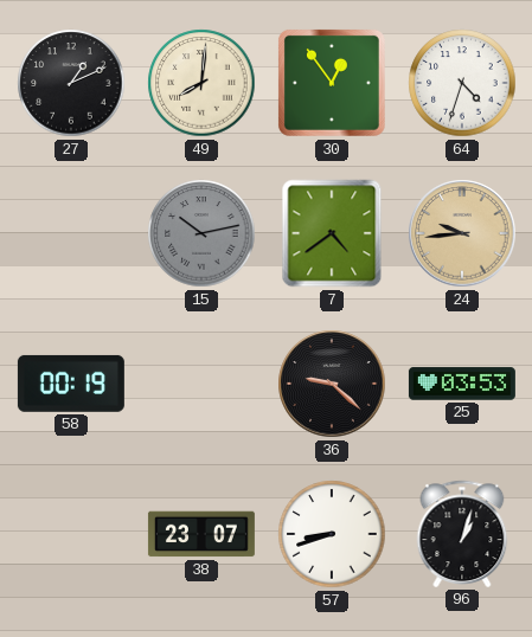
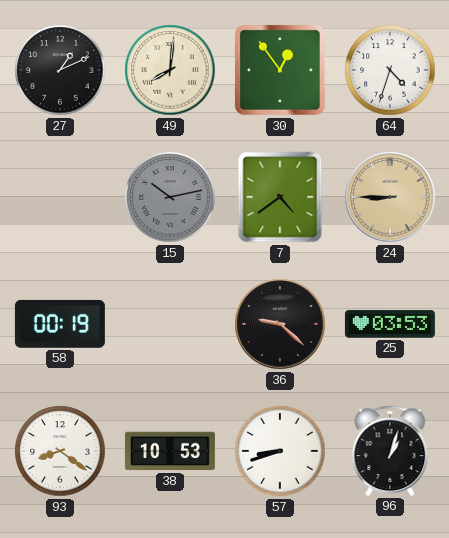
24: 9:44 -> 8:45
93: none -> 8:21
38: 23:07 -> 10:53
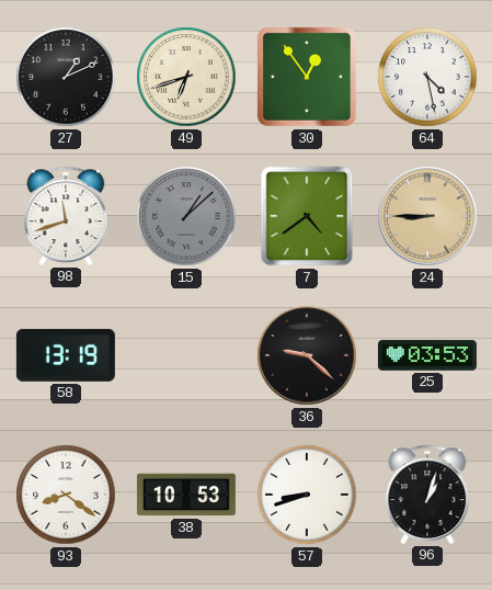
49: 8:01 -> 6:42
64: 4:33 -> 4:28
98: none -> 11:42
15: 10:13 -> 1:08
58: 00:19 -> 13:19
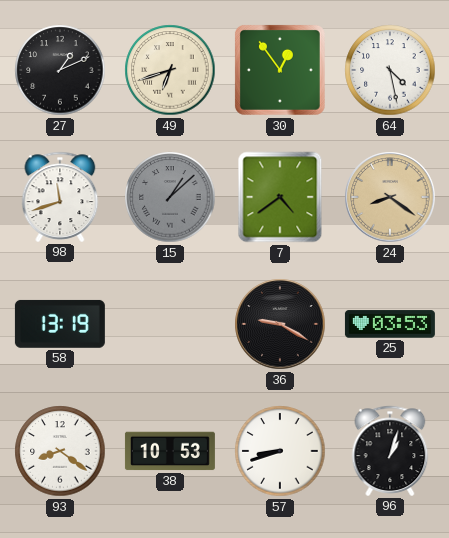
24: 8:45 -> 8:21
36: 9:22 -> 9:20
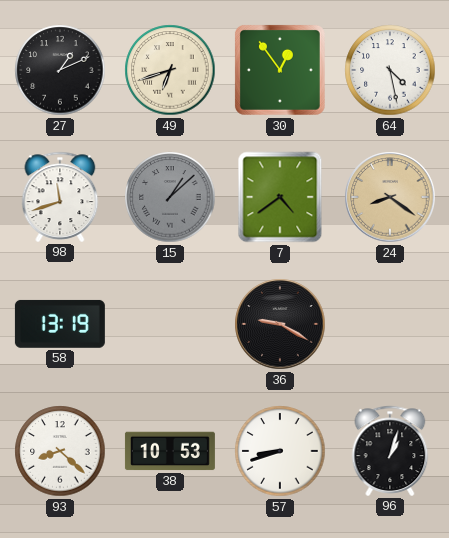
25: 03:53 -> none
93: 8:21 -> 8:22
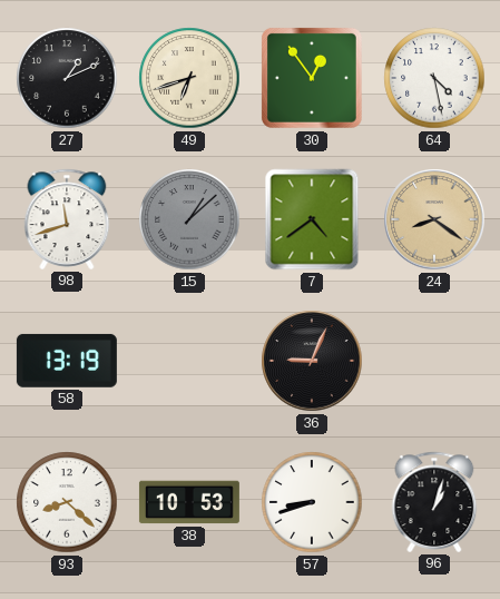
36: 9:20 -> 9:04
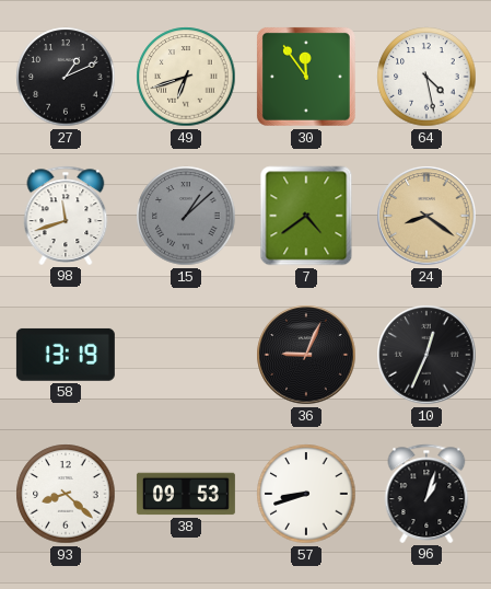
30: 12:54 -> 11:54
10: none -> 12:34
38: 10:53 -> 09:53
